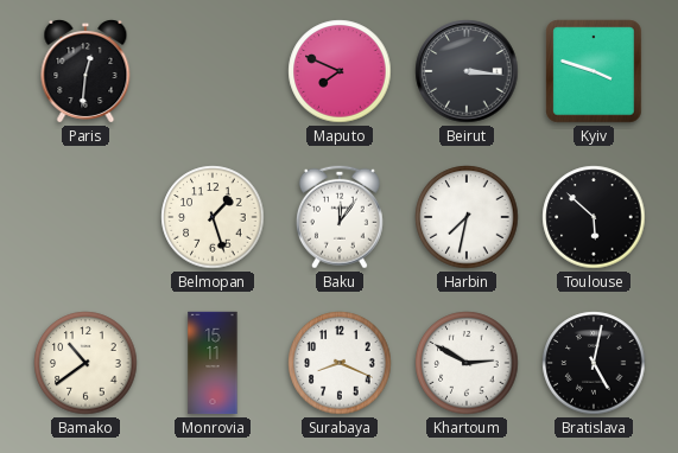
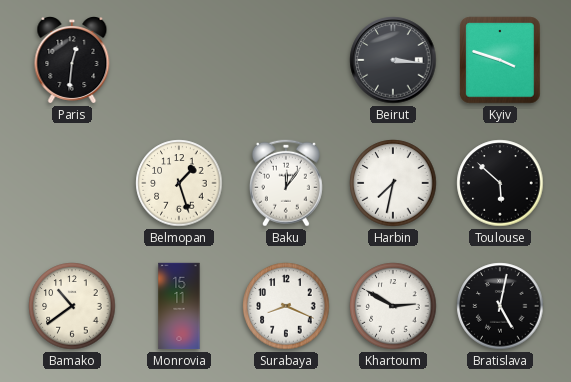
Maputo: 7:49 -> none
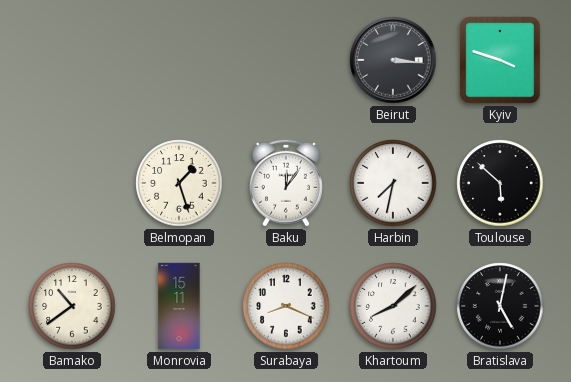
Paris: 12:31 -> none
Khartoum: 2:50 -> 8:08
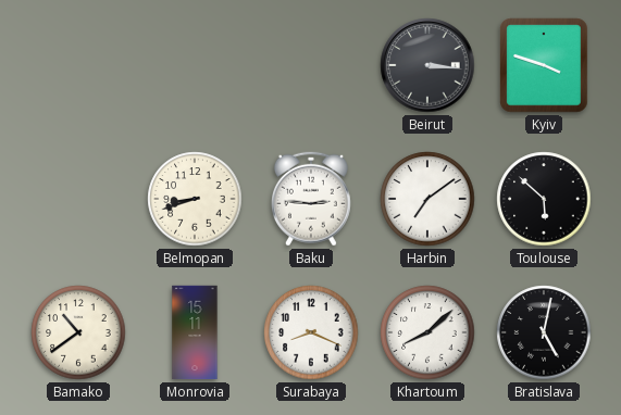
Belmopan: 1:27 -> 8:42
Baku: 12:06 -> 2:46
Harbin: 7:32 -> 7:09
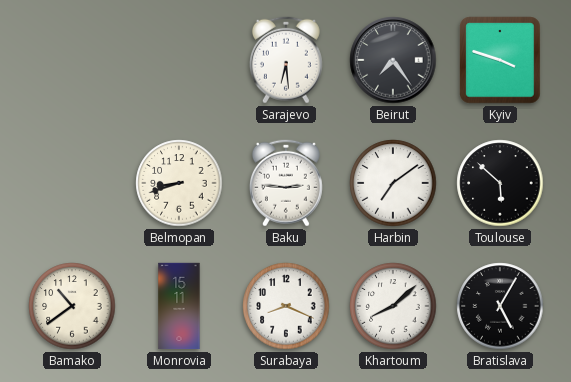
Sarajevo: none -> 6:29
Beirut: 3:16 -> 7:24
Bratislava: 5:02 -> 5:05
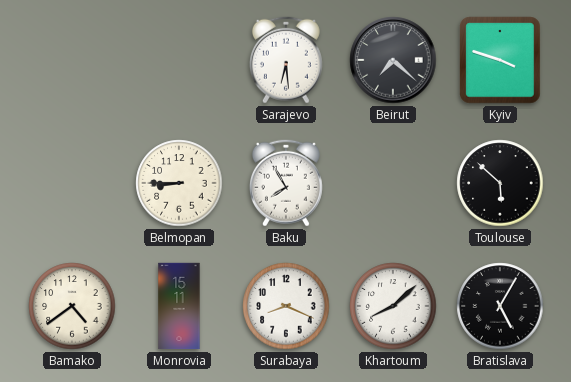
Beirut: 7:24 -> 7:22
Belmopan: 8:42 -> 8:45
Baku: 2:46 -> 7:55
Harbin: 7:09 -> none
Bamako: 10:39 -> 4:39
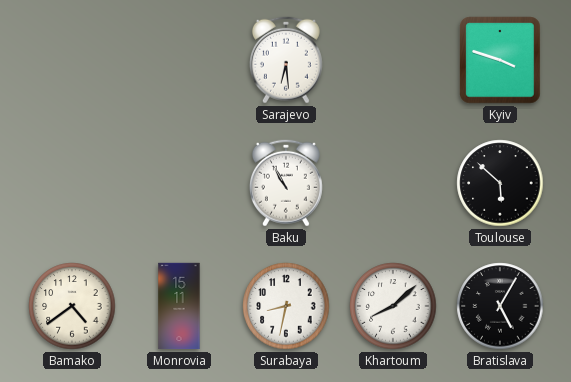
Beirut: 7:22 -> none
Belmopan: 8:45 -> none
Baku: 7:55 -> 10:55
Surabaya: 8:19 -> 8:32
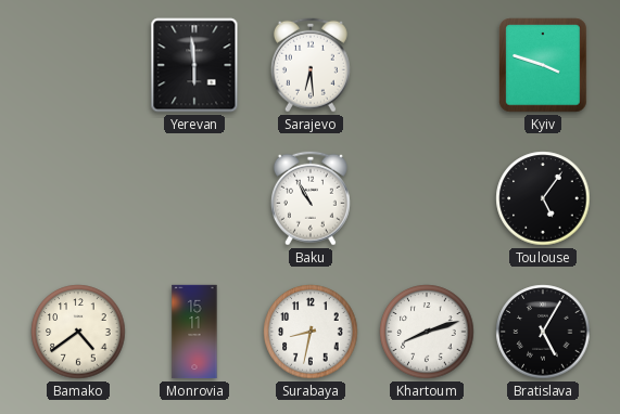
Yerevan: none -> 5:59
Toulouse: 5:52 -> 5:06
Khartoum: 8:08 -> 8:12
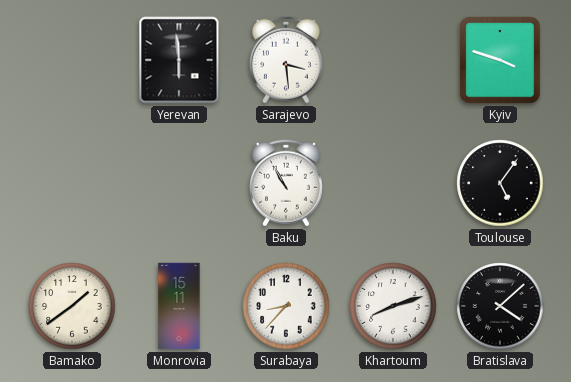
Sarajevo: 6:29 -> 3:29
Bamako: 4:39 -> 1:39
Surabaya: 8:32 -> 8:37
Bratislava: 5:05 -> 4:08
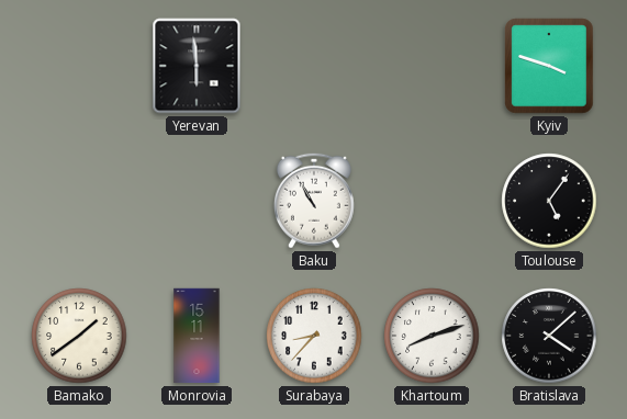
Sarajevo: 3:29 -> none
